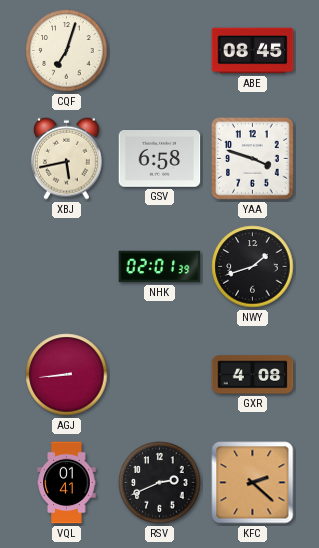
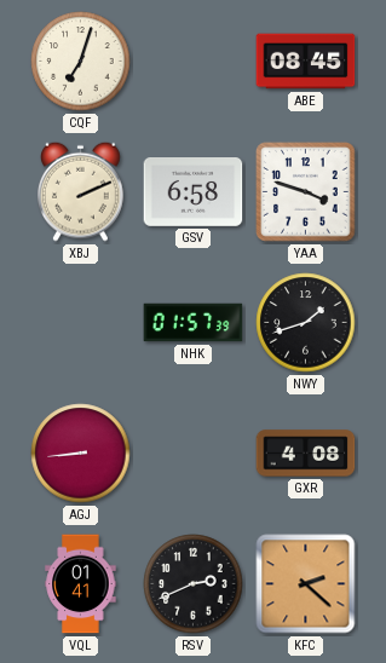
XBJ: 5:43 -> 2:11
NHK: 02:01 -> 01:57
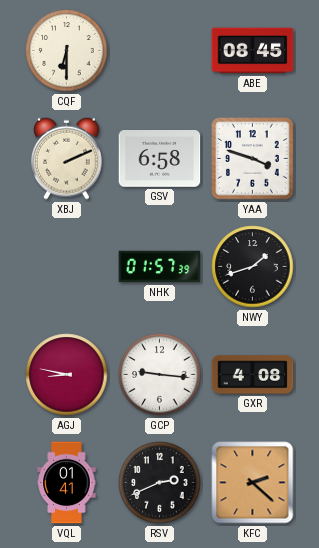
CQF: 7:03 -> 6:30
AGJ: 8:44 -> 8:47
GCP: none -> 9:16
